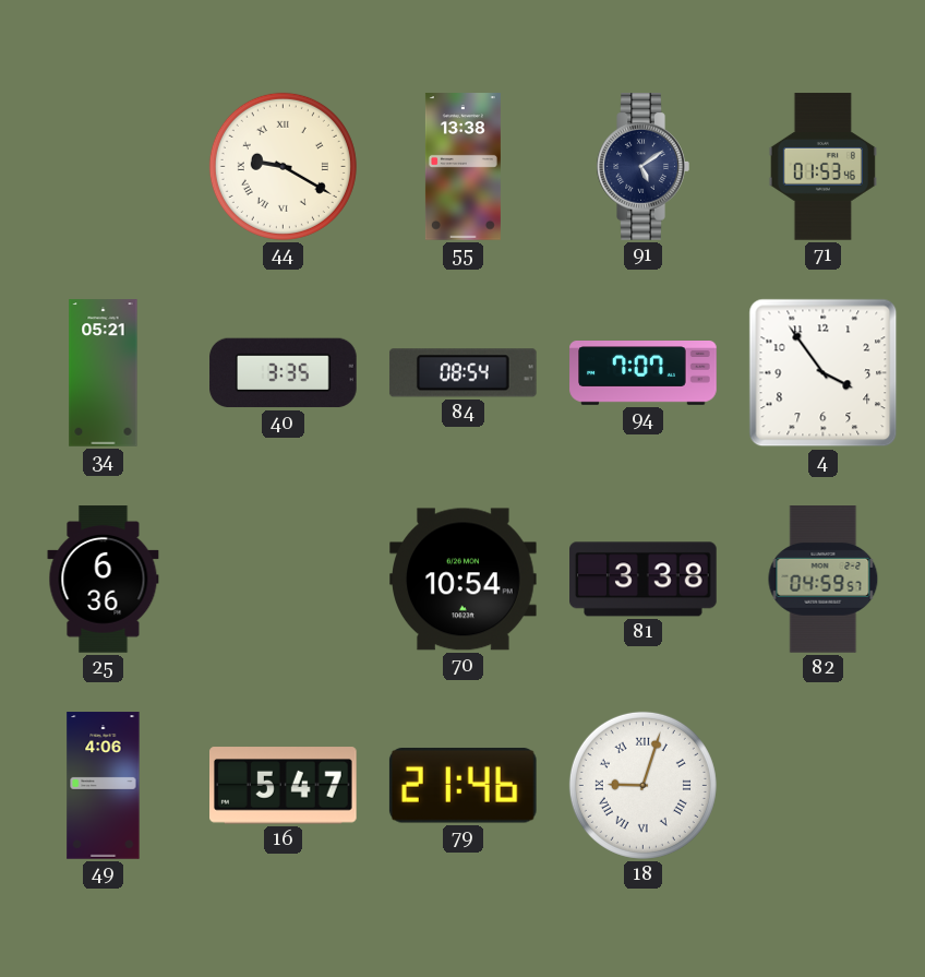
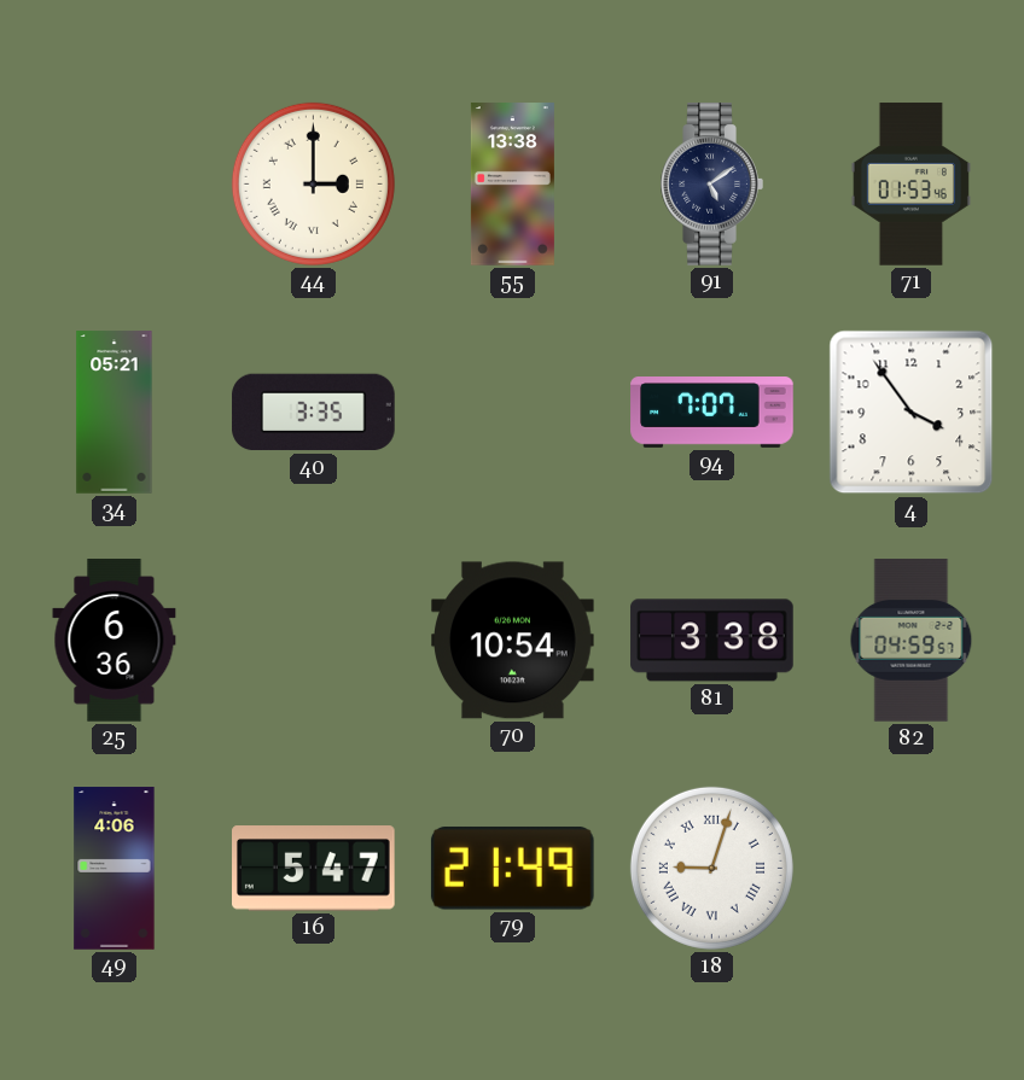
44: 9:20 -> 3:00
84: 08:54 -> none
79: 21:46 -> 21:49
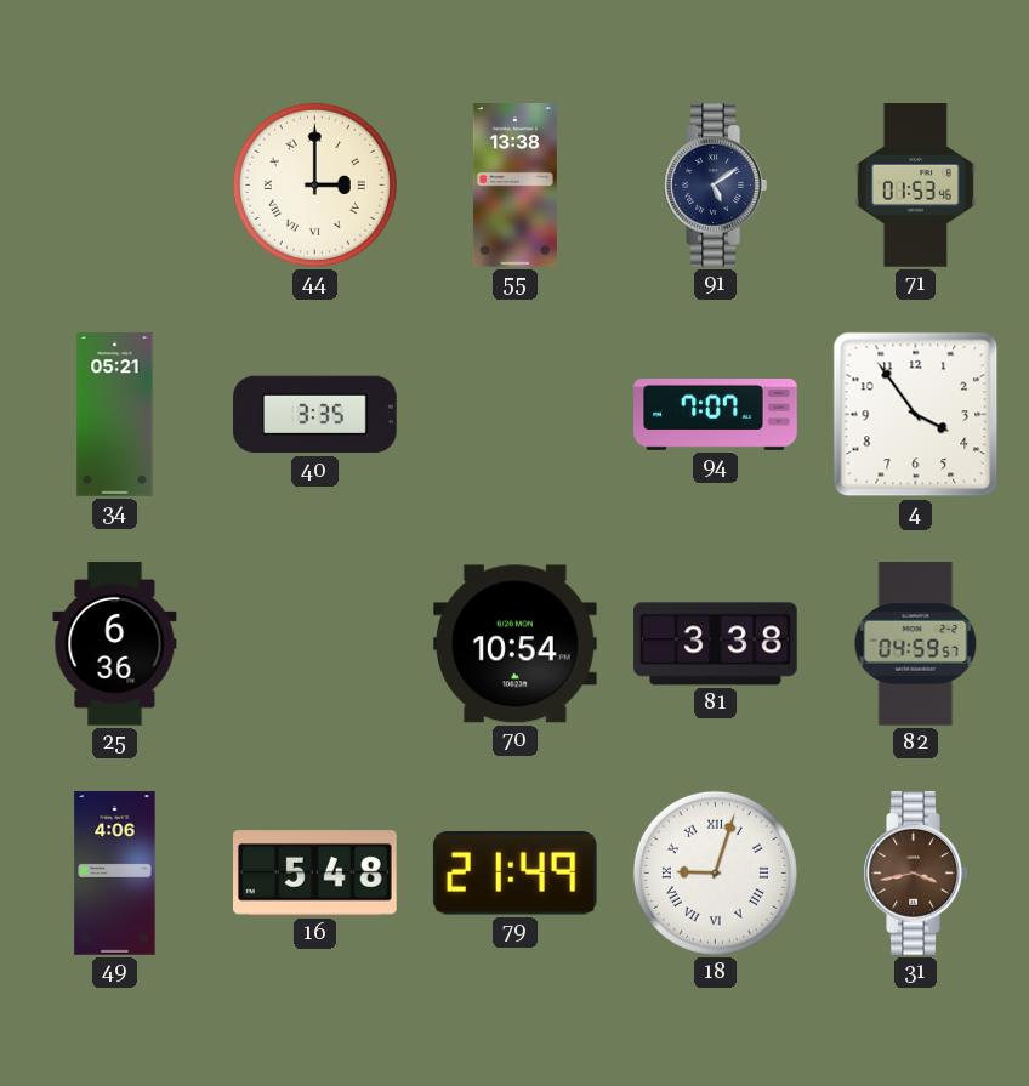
16: 5:47 -> 5:48
31: none -> 3:43
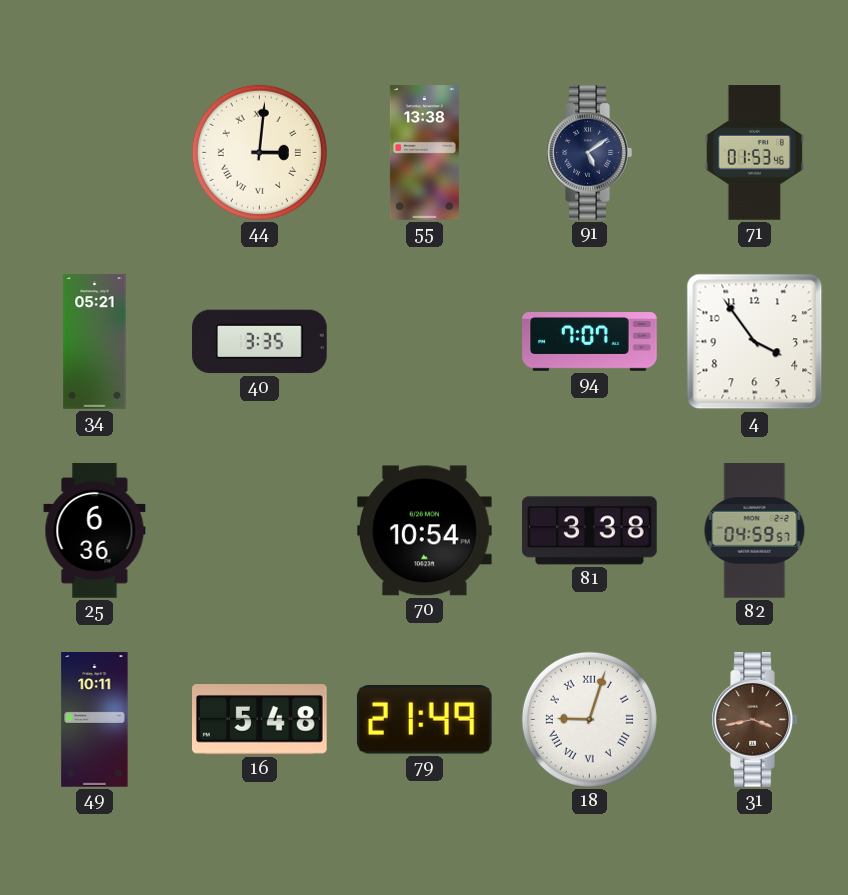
44: 3:00 -> 3:01
49: 4:06 -> 10:11
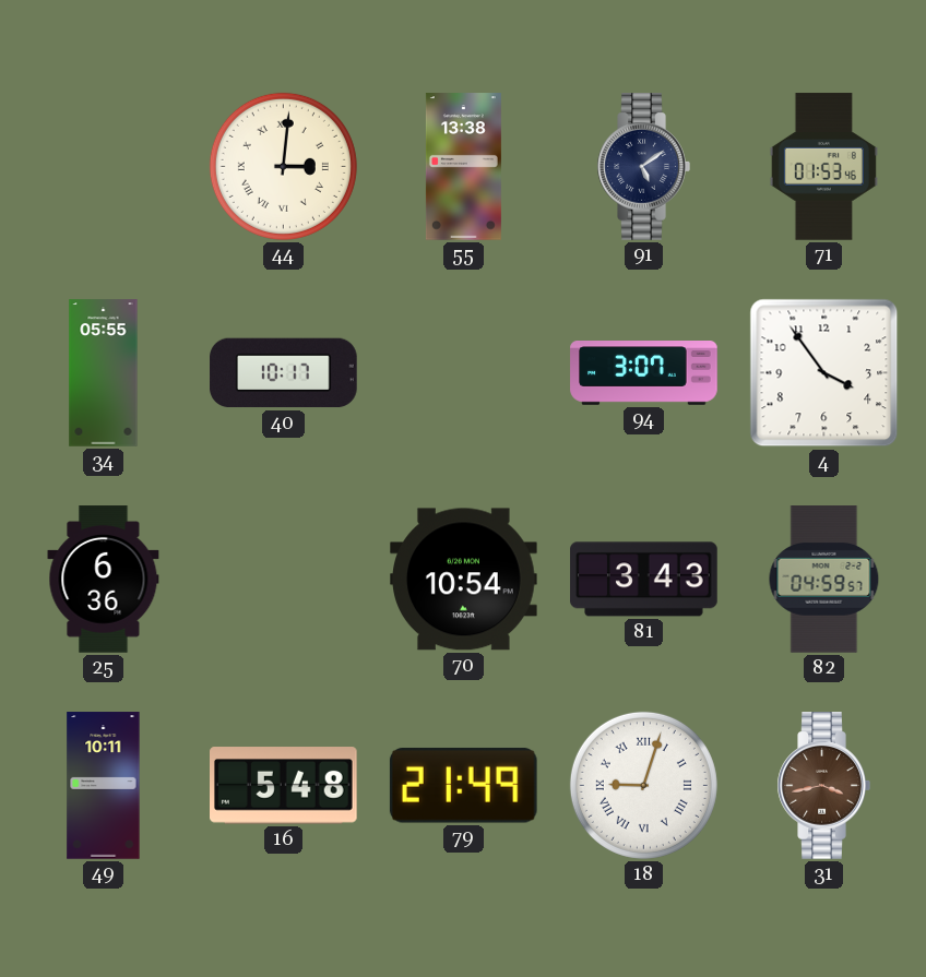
34: 05:21 -> 05:55
40: 3:35 -> 10:17
94: 7:07 -> 3:07
81: 3:38 -> 3:43
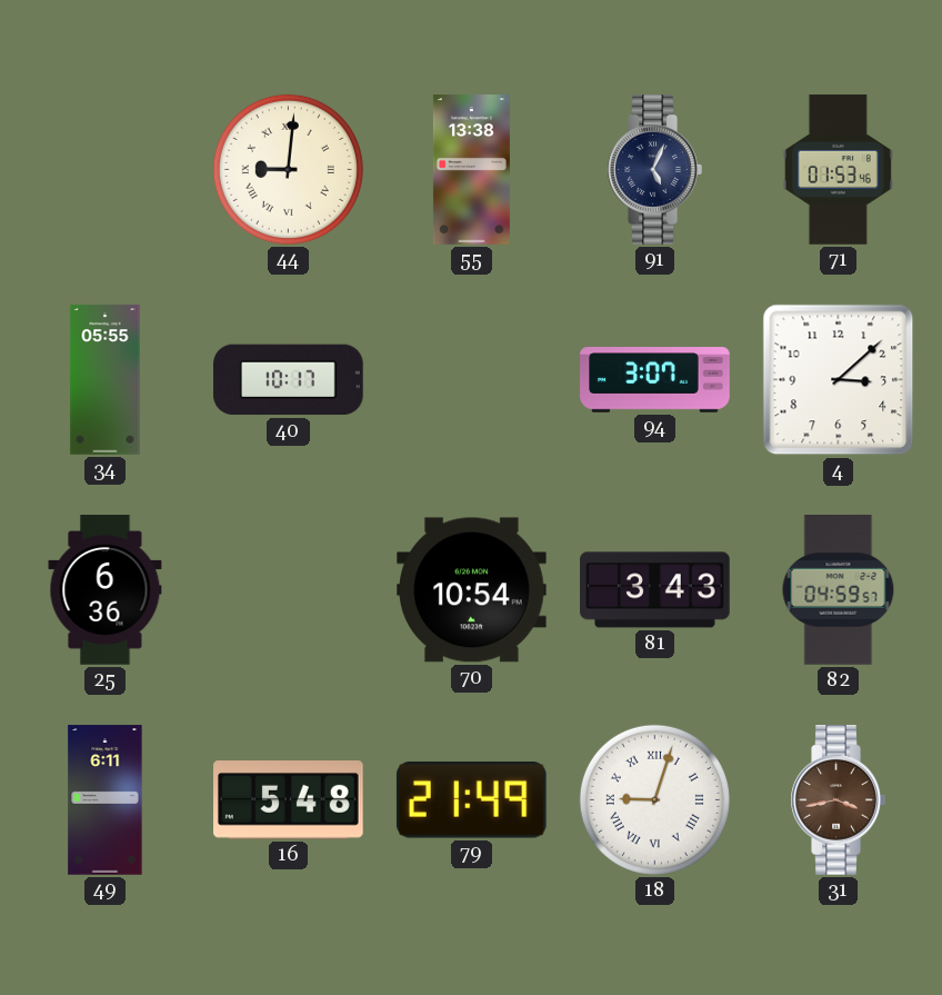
44: 3:01 -> 9:01
91: 5:09 -> 5:04
4: 3:54 -> 3:08
49: 10:11 -> 6:11
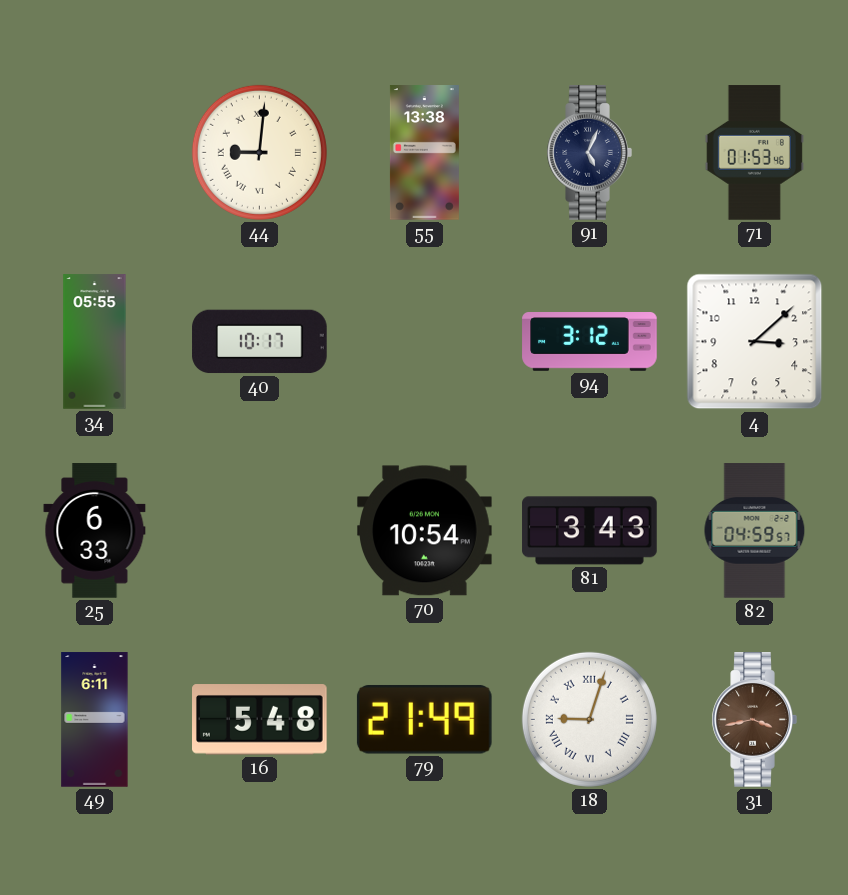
94: 3:07 -> 3:12
25: 6:36 -> 6:33
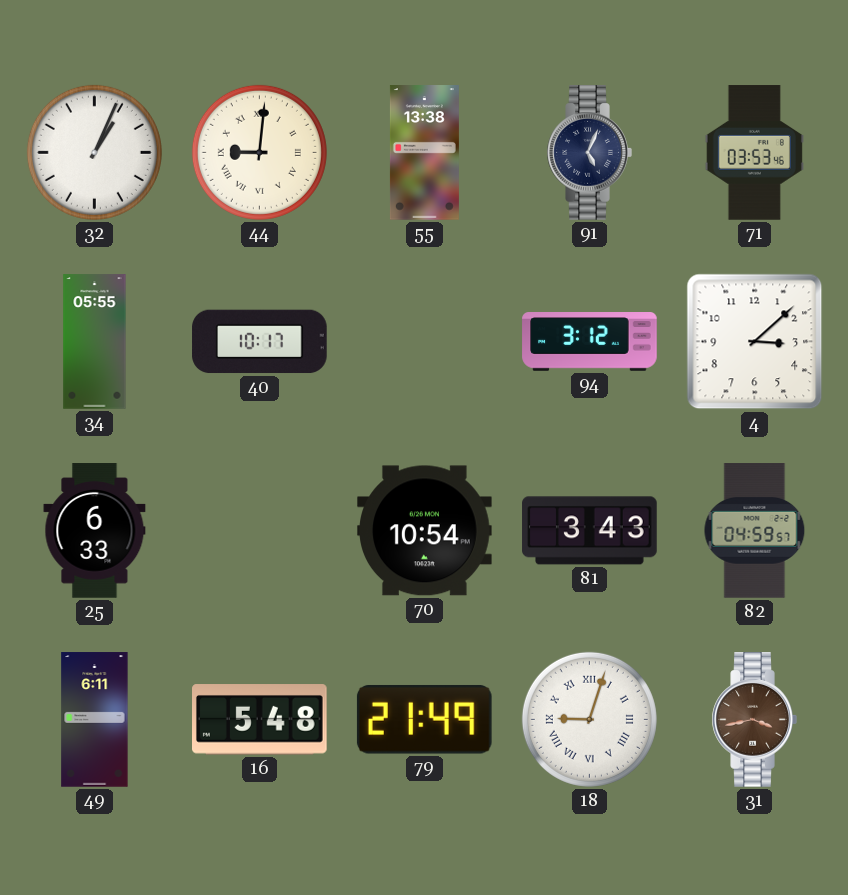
32: none -> 1:04
71: 01:53 -> 03:53
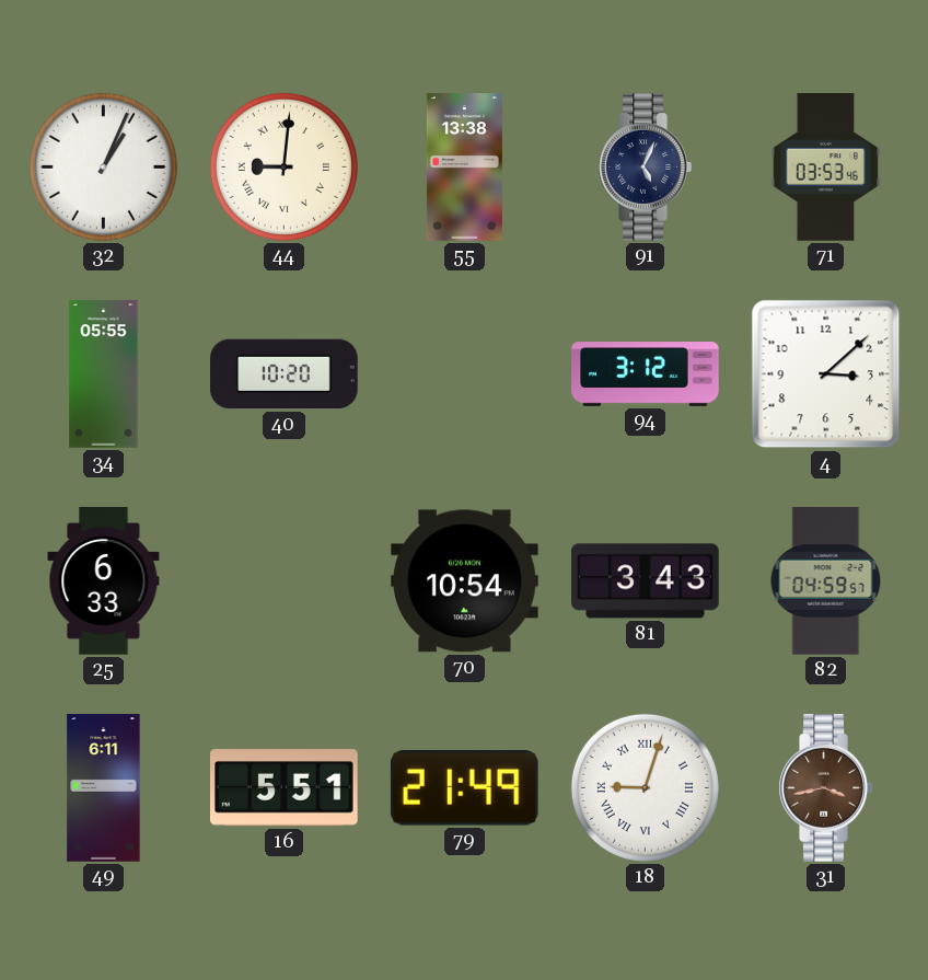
40: 10:17 -> 10:20
16: 5:48 -> 5:51
